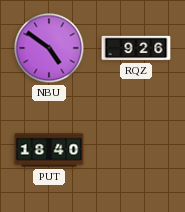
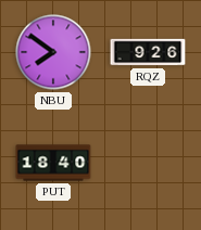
NBU: 4:51 -> 7:51
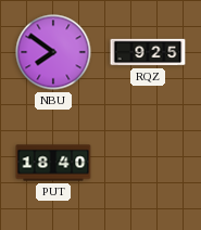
RQZ: 9:26 -> 9:25
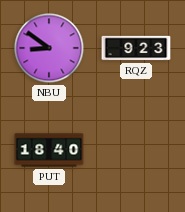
NBU: 7:51 -> 8:51
RQZ: 9:25 -> 9:23
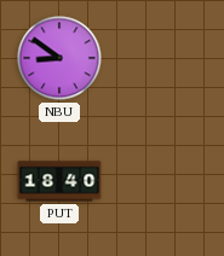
RQZ: 9:23 -> none
